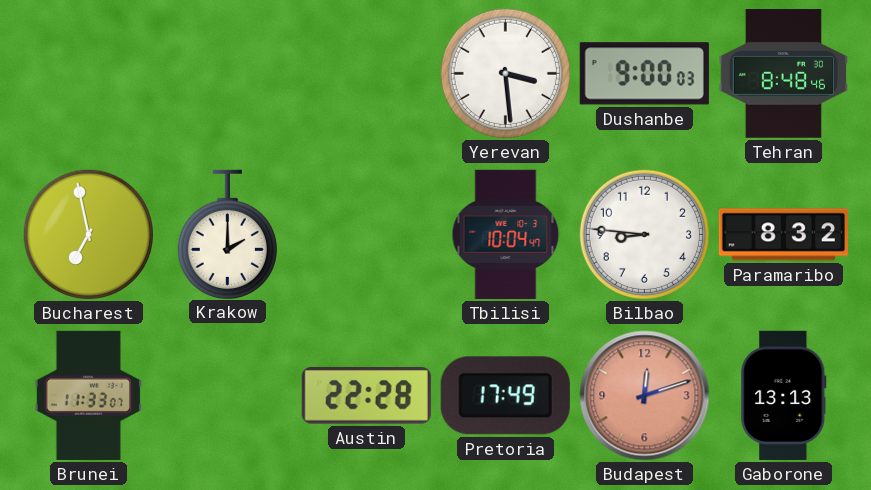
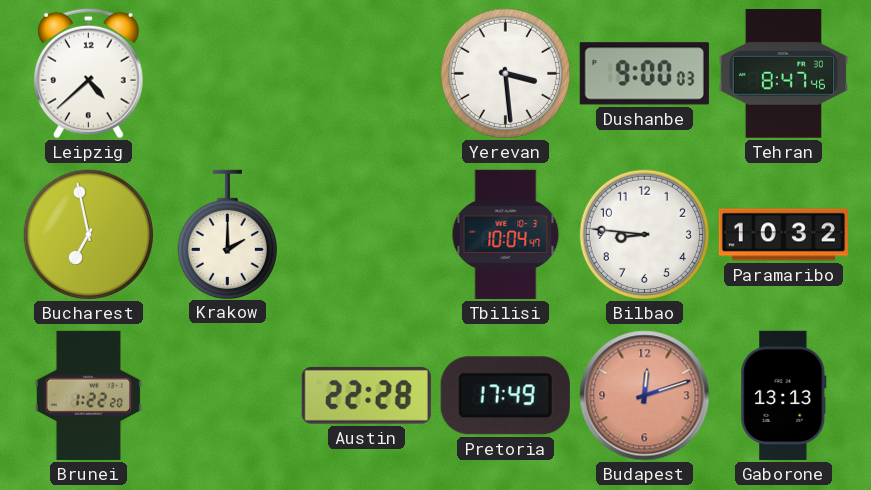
Leipzig: none -> 4:38
Tehran: 8:48 -> 8:47
Paramaribo: 8:32 -> 10:32
Brunei: 11:33 -> 1:22
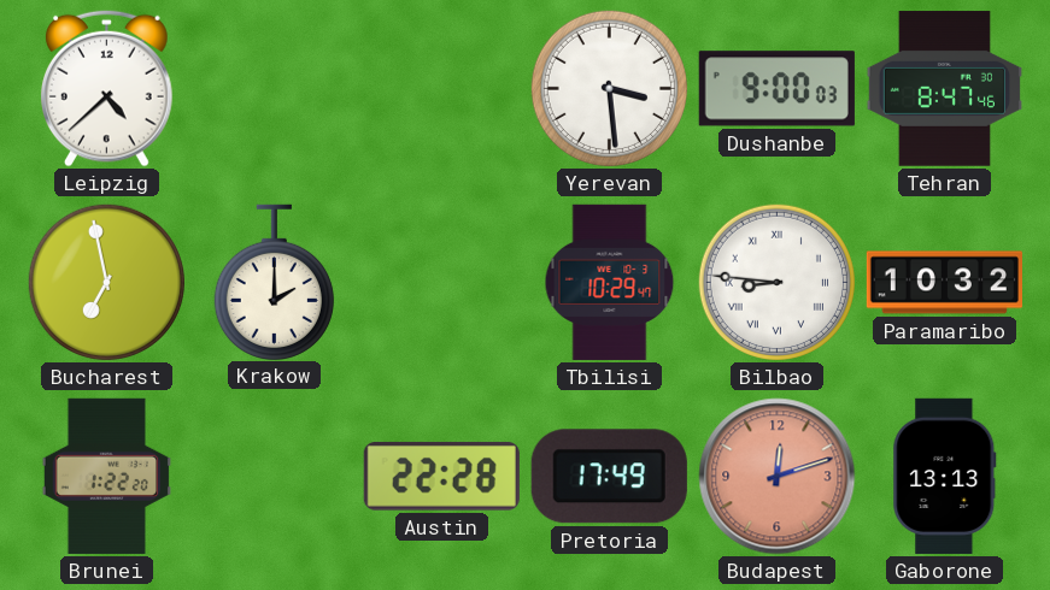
Tbilisi: 10:04 -> 10:29
Bilbao numerals: Arabic -> Roman
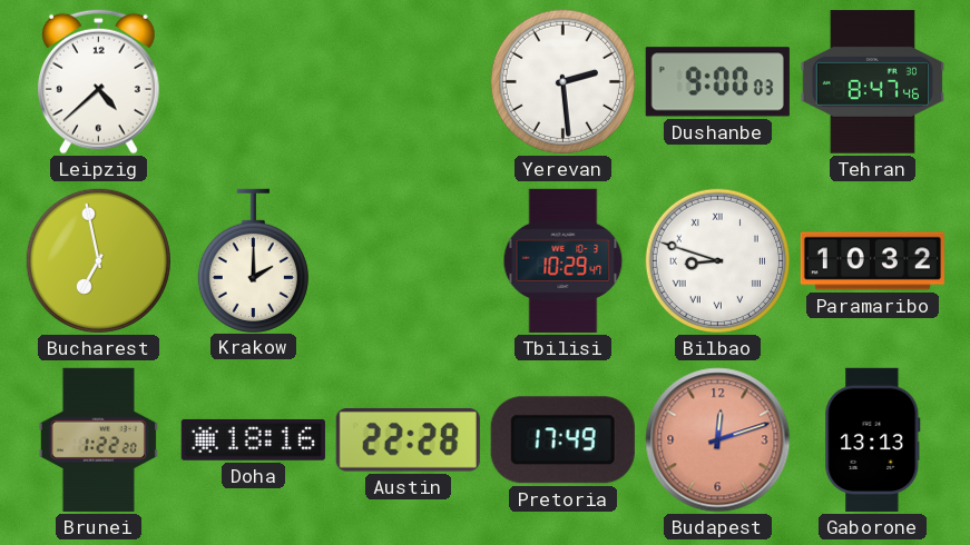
Yerevan: 3:29 -> 2:29
Bilbao: 8:46 -> 8:48
Doha: none -> 18:16
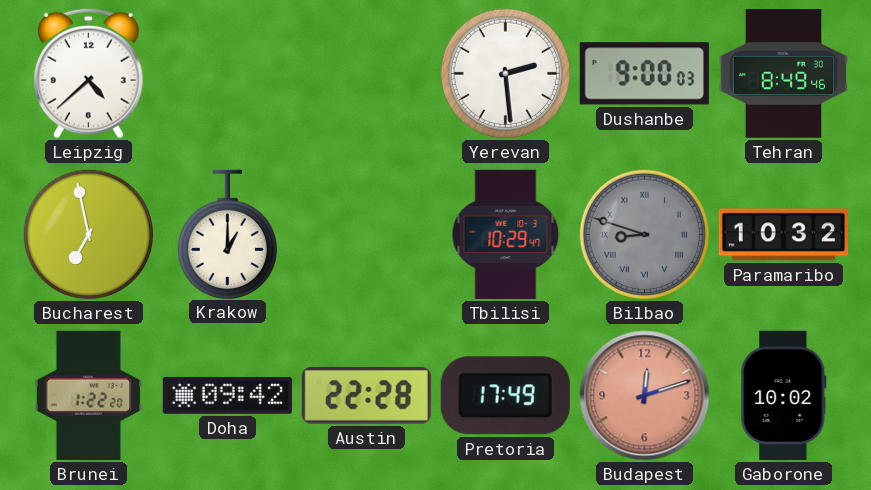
Tehran: 8:47 -> 8:49
Krakow: 2:00 -> 1:00
Bilbao dial: white -> grey
Doha: 18:16 -> 09:42
Gaborone: 13:13 -> 10:02
